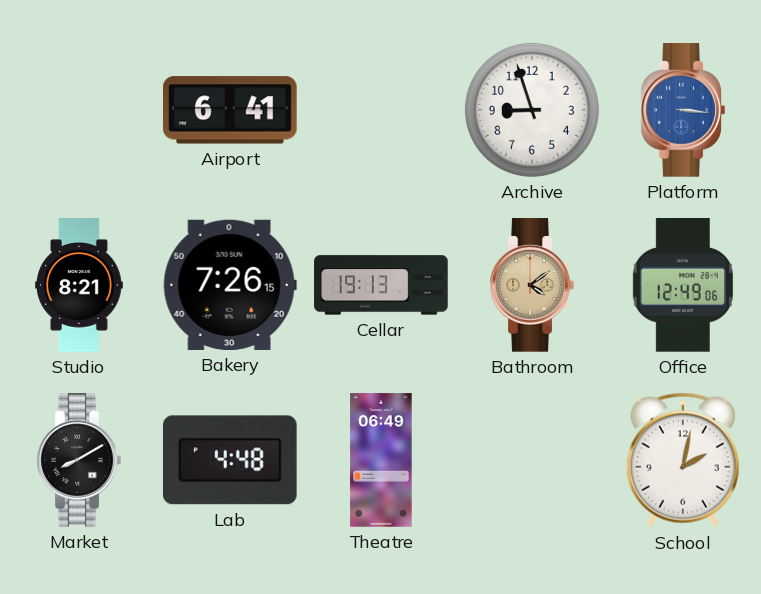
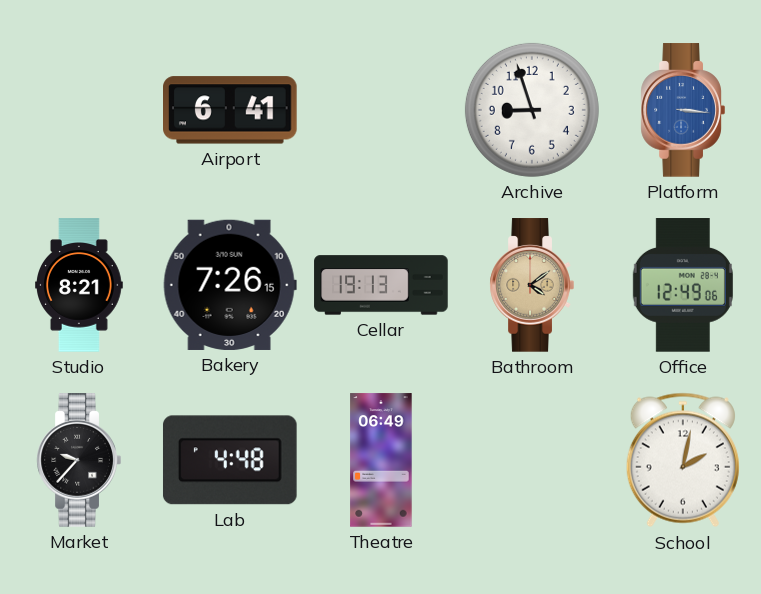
Market: 8:10 -> 9:37
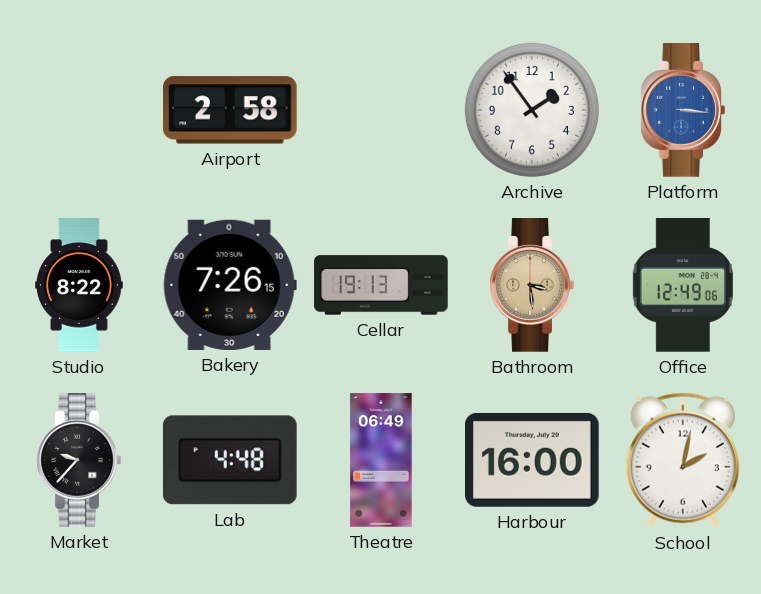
Airport: 6:41 -> 2:58
Archive: 8:57 -> 1:54
Studio: 8:21 -> 8:22
Bathroom: 4:09 -> 3:29
Harbour: none -> 16:00
